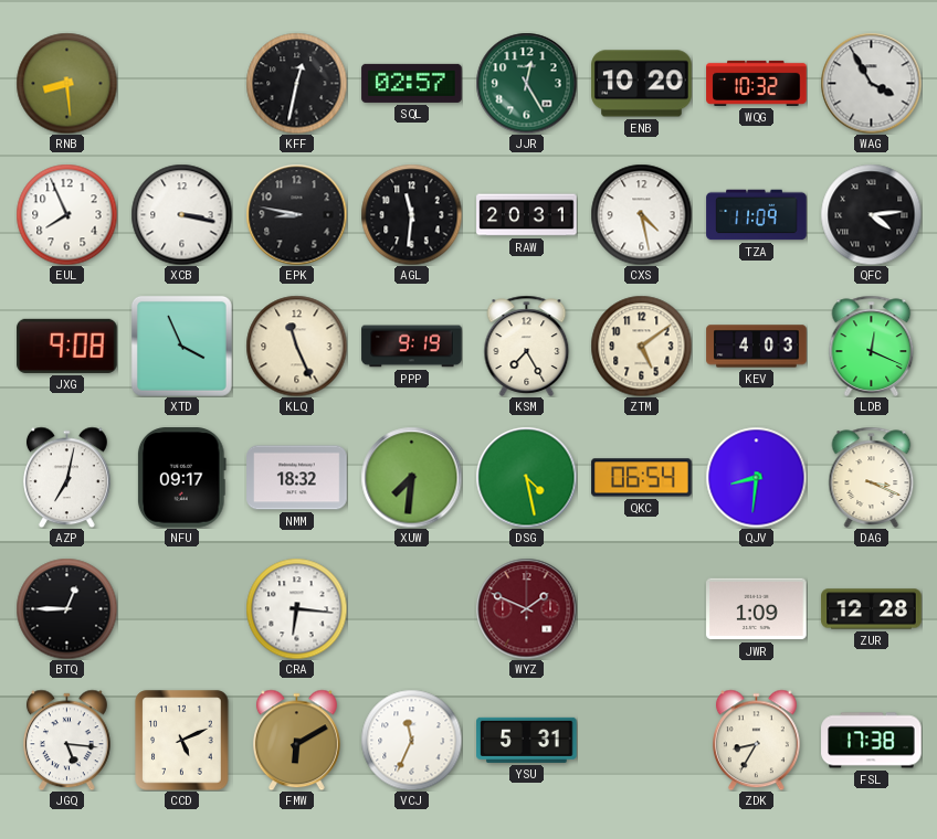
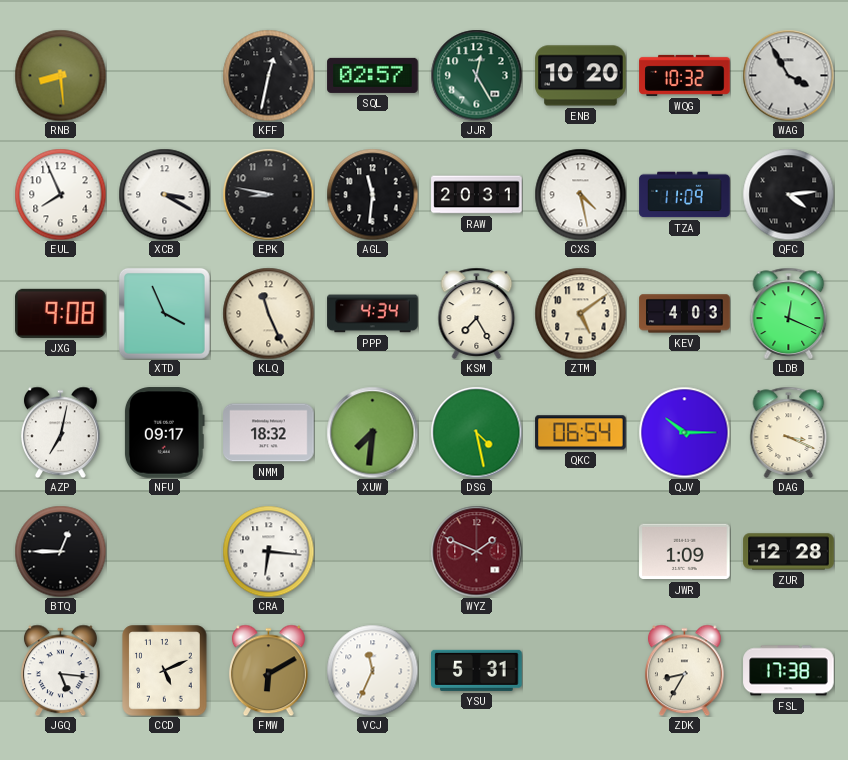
XCB: 3:17 -> 3:20
PPP: 9:19 -> 4:34
QJV: 8:31 -> 10:15
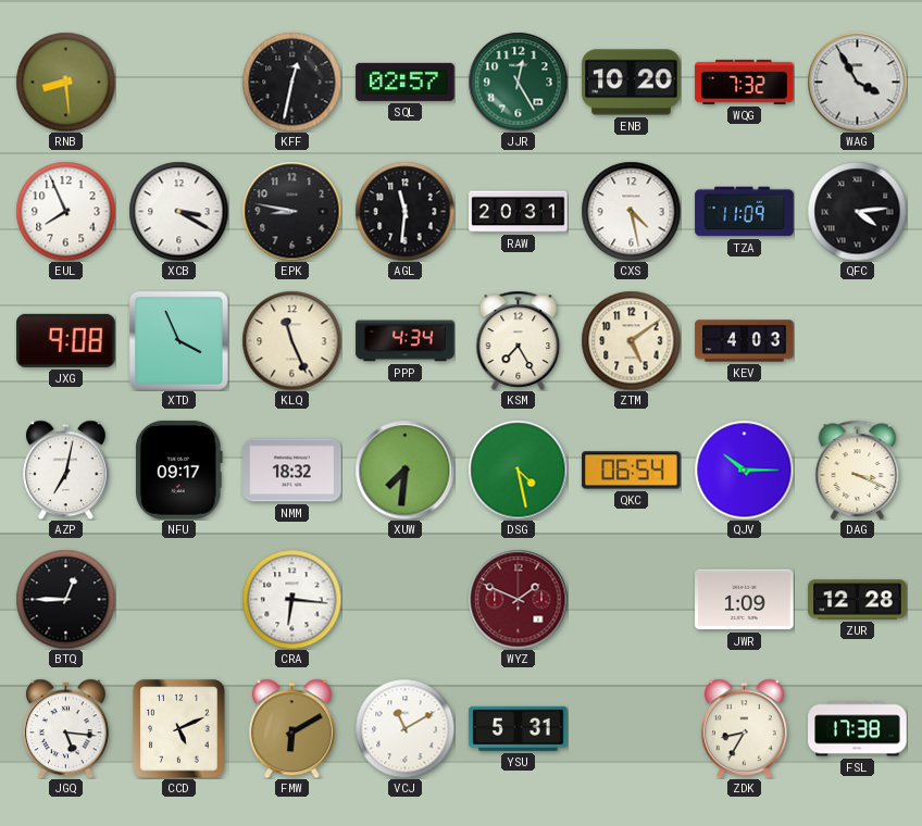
WQG: 10:32 -> 7:32
LDB: 12:19 -> none
VCJ: 11:34 -> 11:10
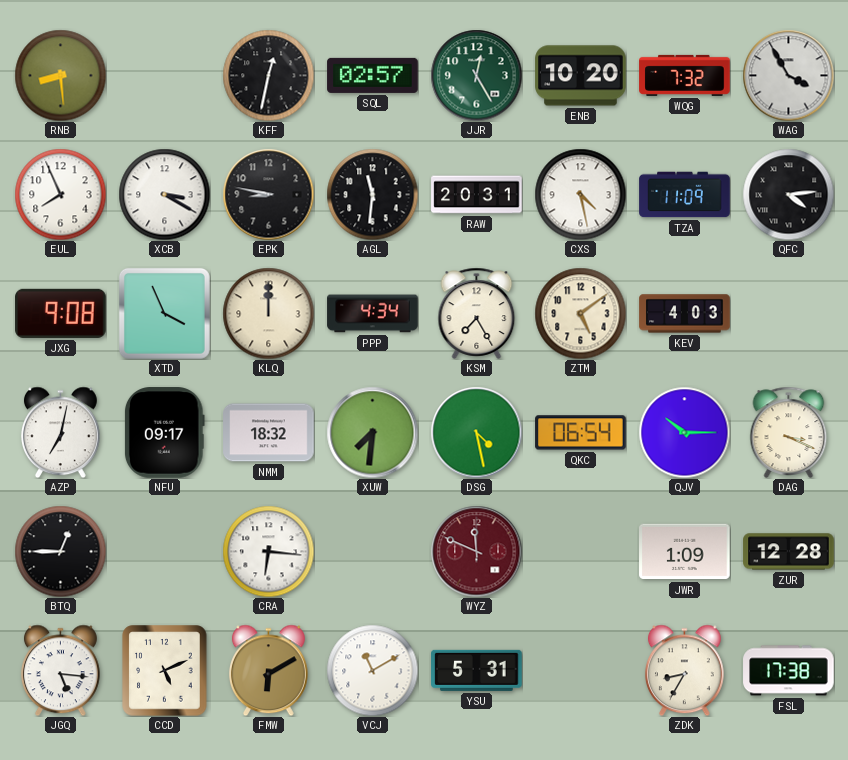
KLQ: 11:26 -> 12:00
WYZ: 1:49 -> 11:49
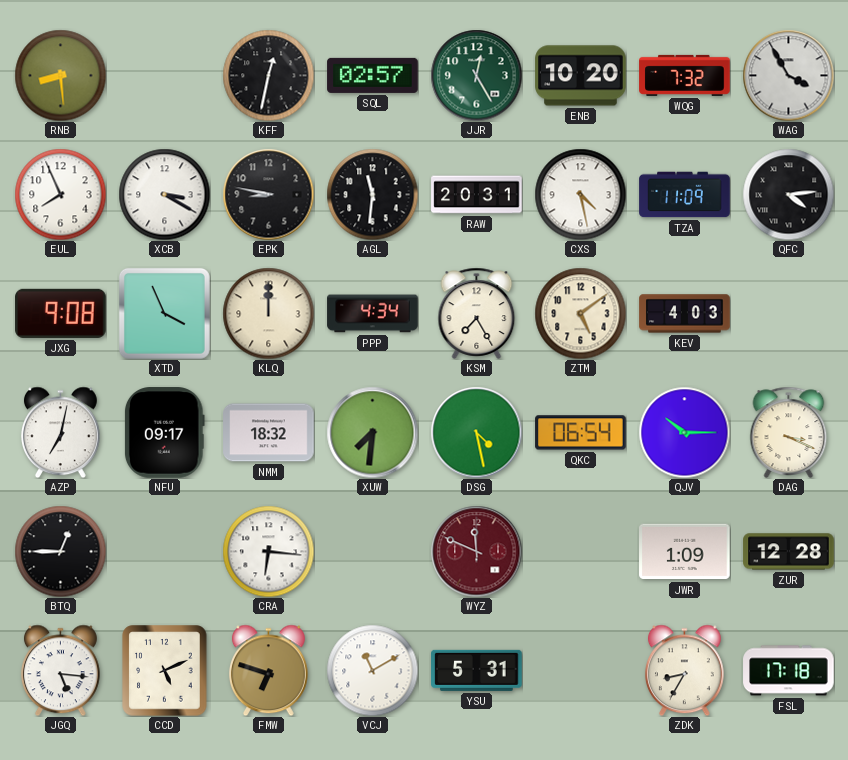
FMW: 6:10 -> 6:48
FSL: 17:38 -> 17:18
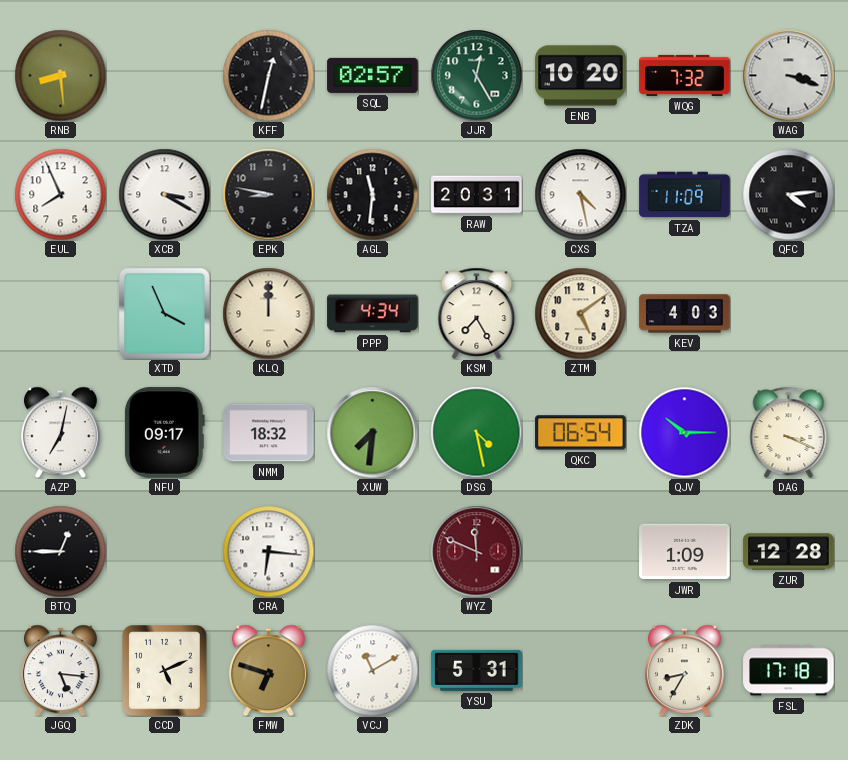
WAG: 3:55 -> 3:18
JXG: 9:08 -> none
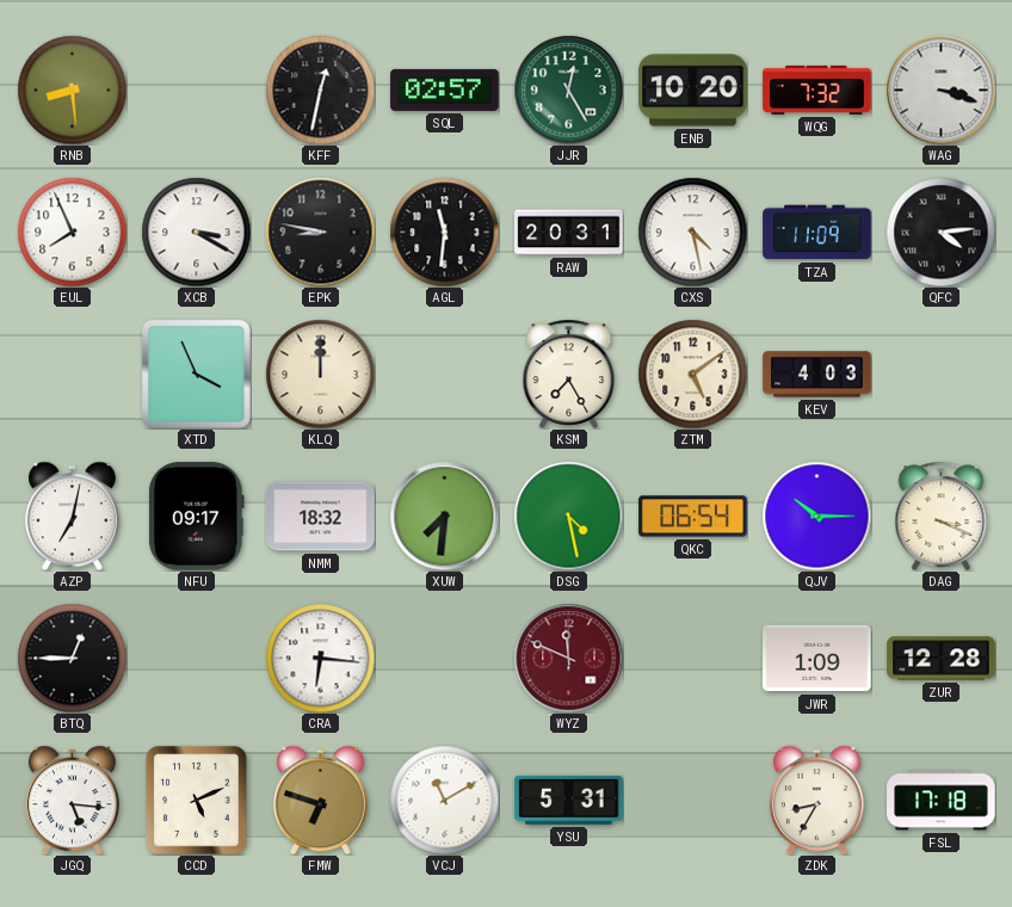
PPP: 4:34 -> none
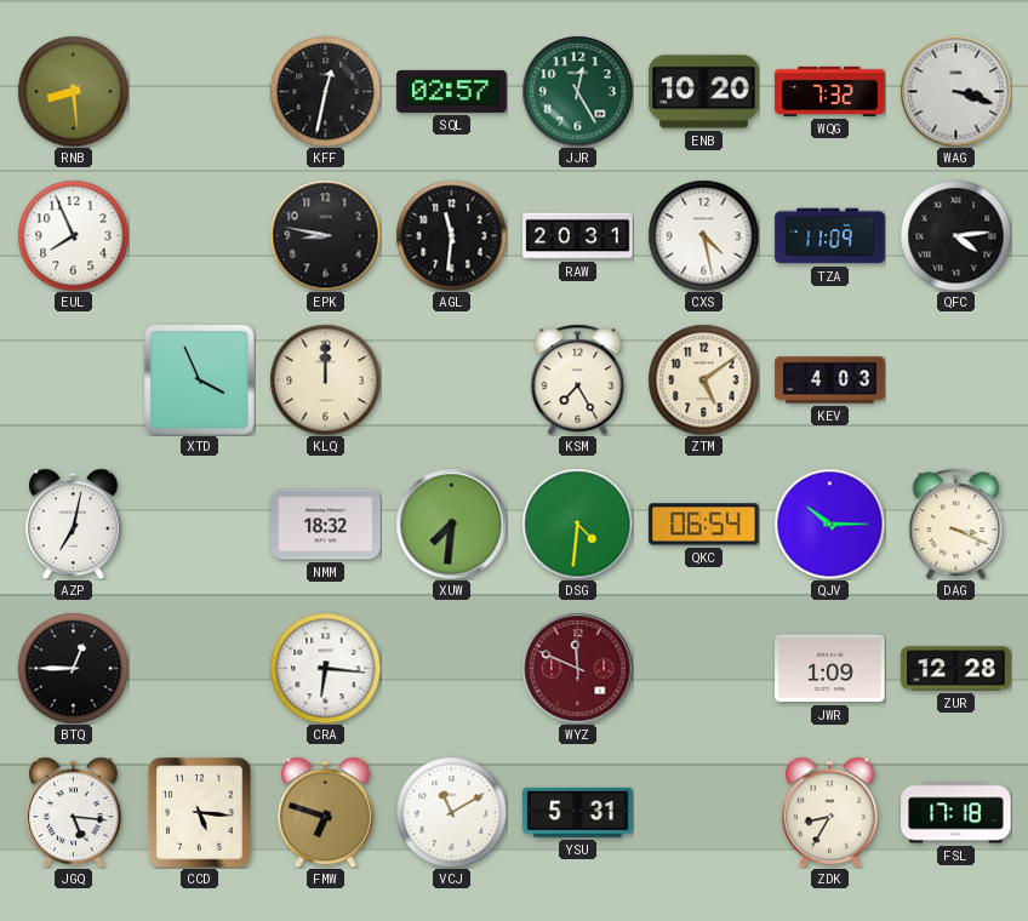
XCB: 3:20 -> none
NFU: 09:17 -> none
DSG: 4:28 -> 4:31
CCD: 5:11 -> 5:16
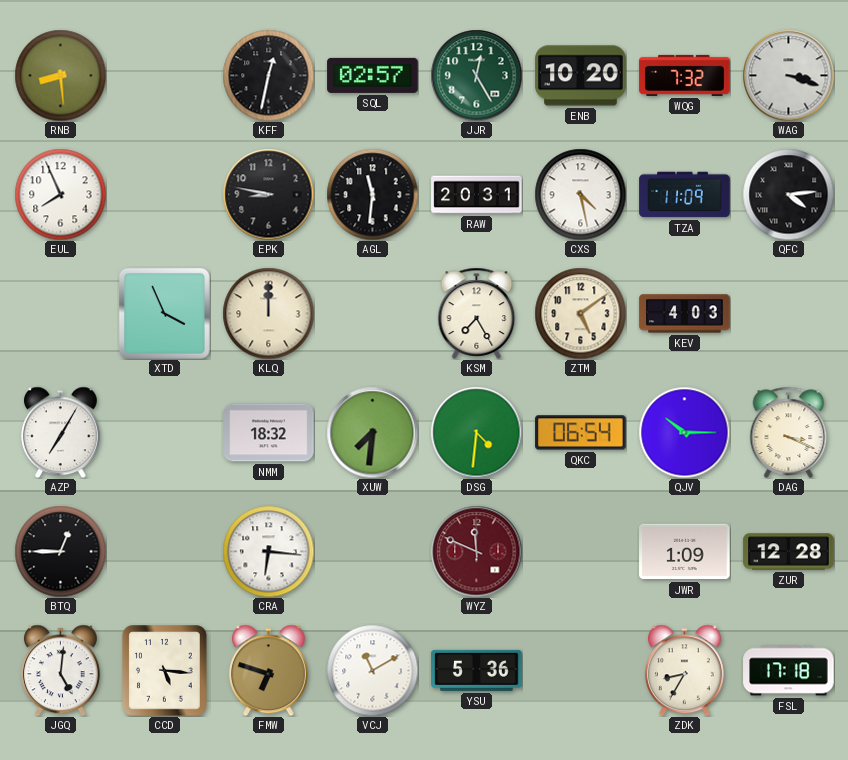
AZP: 7:02 -> 7:05
JGQ: 5:16 -> 5:01
YSU: 5:31 -> 5:36
